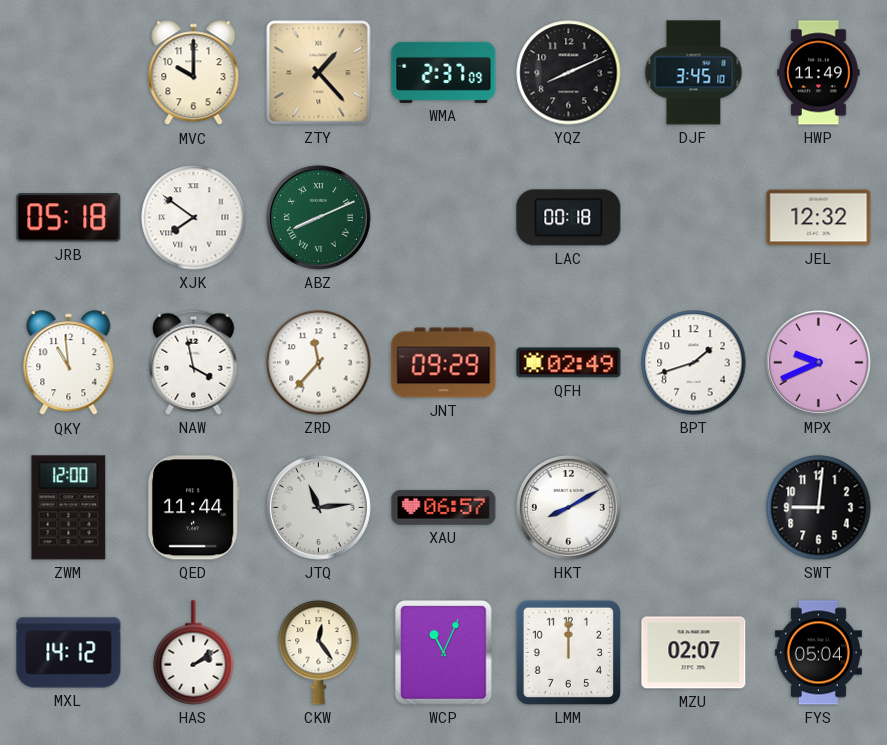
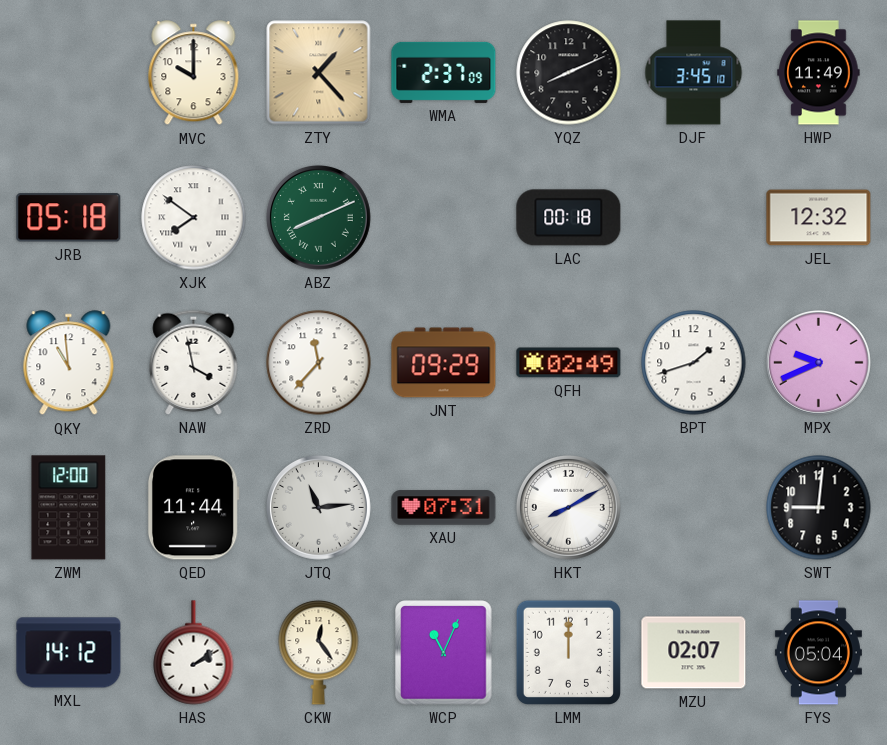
XAU: 06:57 -> 07:31
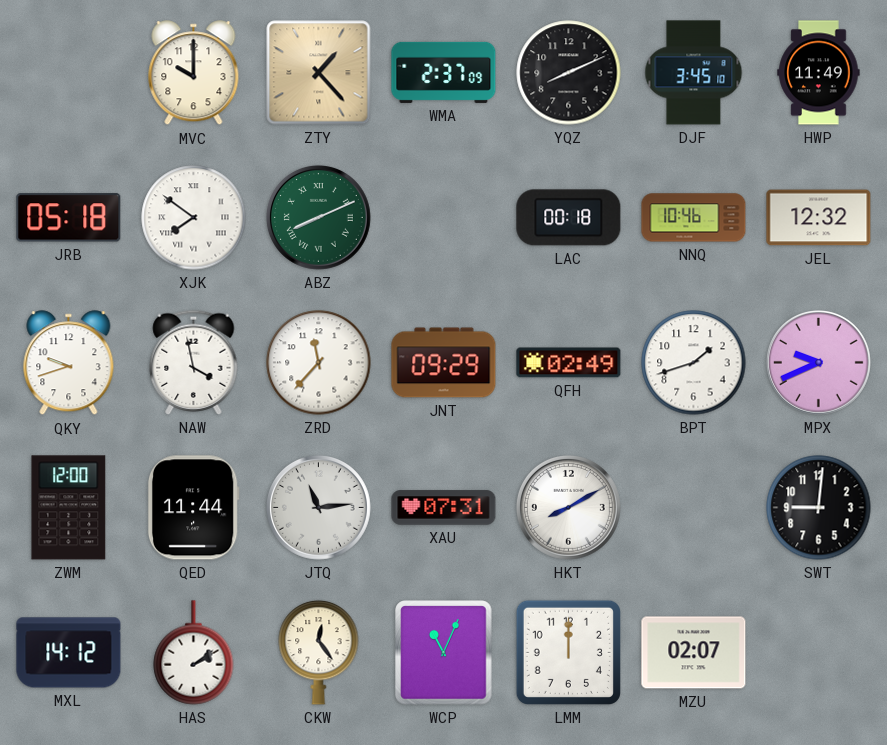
NNQ: none -> 10:46
QKY: 10:59 -> 9:42
FYS: 05:04 -> none
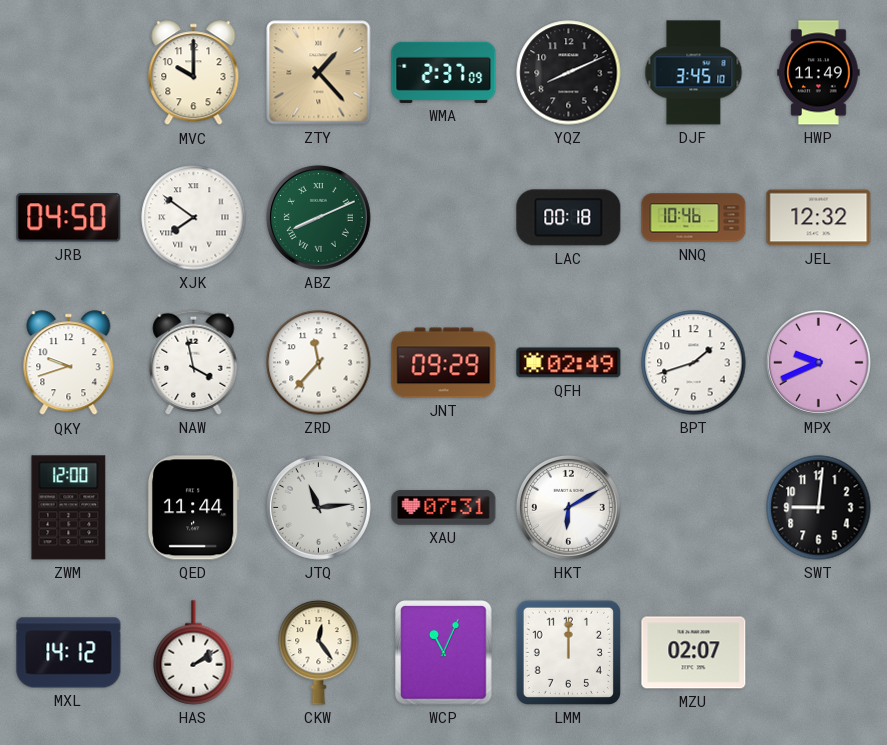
JRB: 05:18 -> 04:50
HKT: 8:10 -> 6:10
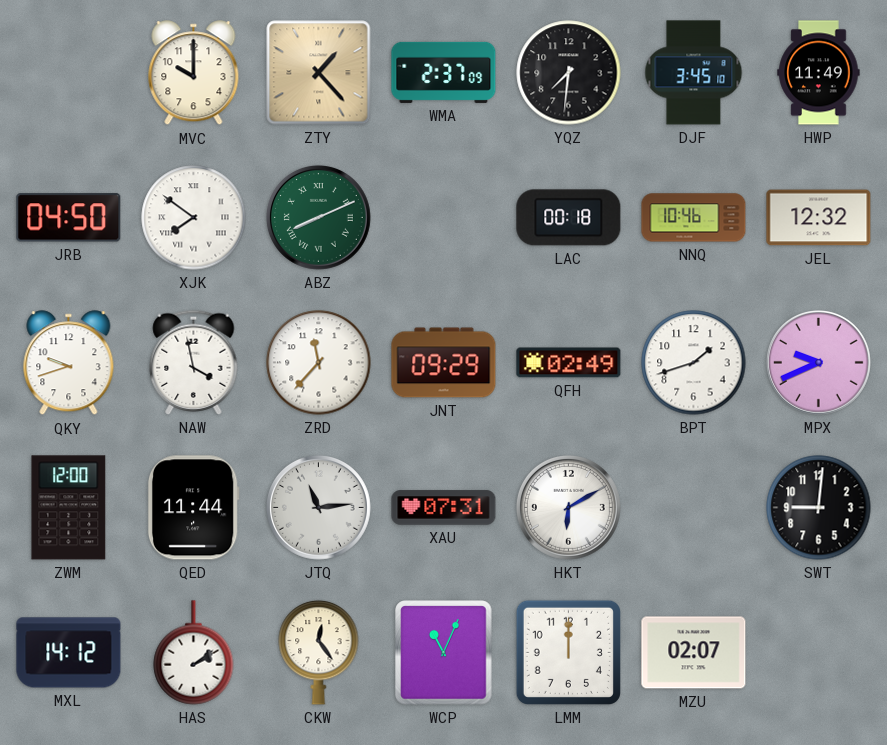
YQZ: 8:11 -> 7:31
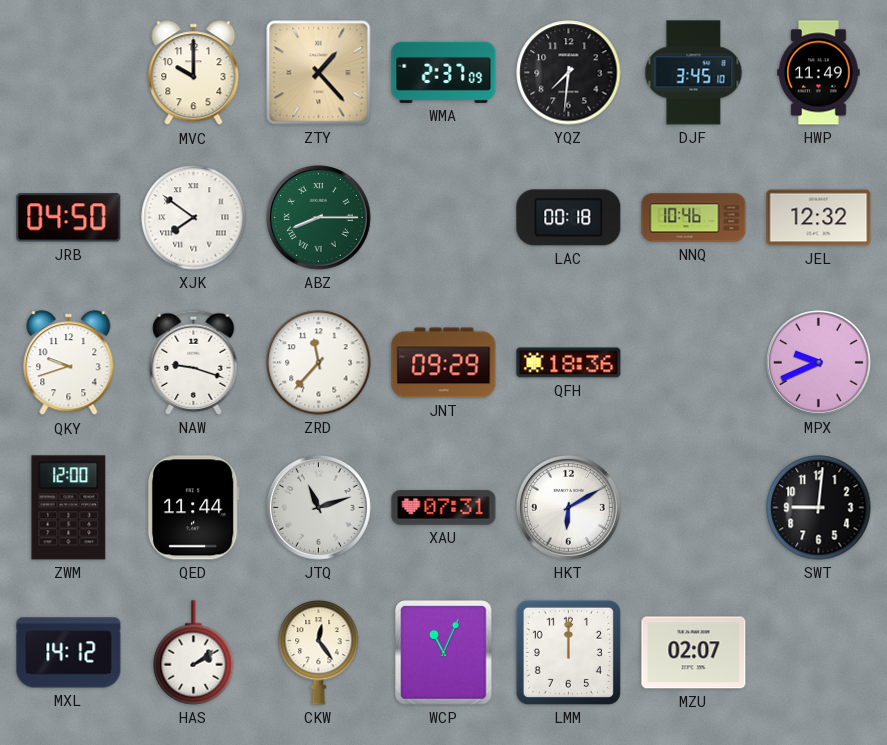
ABZ: 8:11 -> 8:15
NAW: 3:58 -> 9:18
QFH: 02:49 -> 18:36
BPT: 1:42 -> none
JTQ: 11:14 -> 11:12
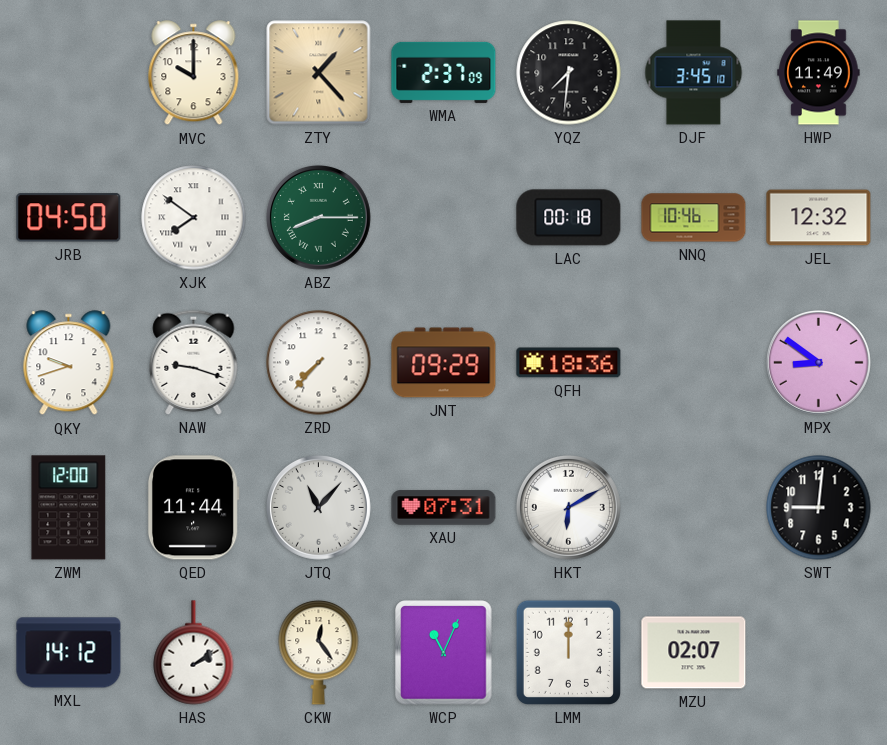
ZRD: 11:37 -> 7:37
MPX: 9:41 -> 8:51
JTQ: 11:12 -> 11:07
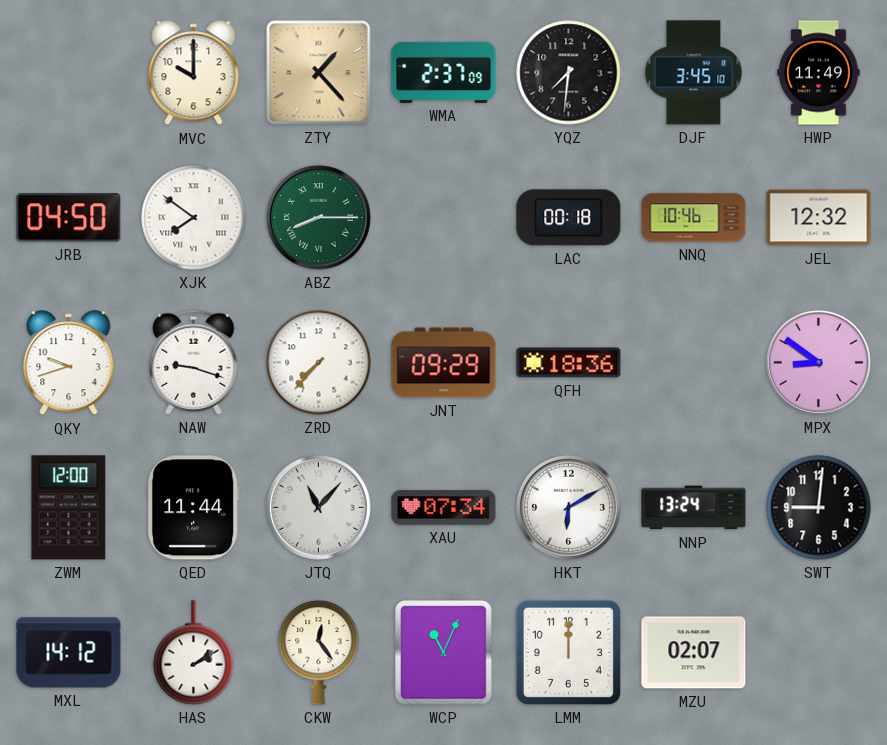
XAU: 07:31 -> 07:34
NNP: none -> 13:24
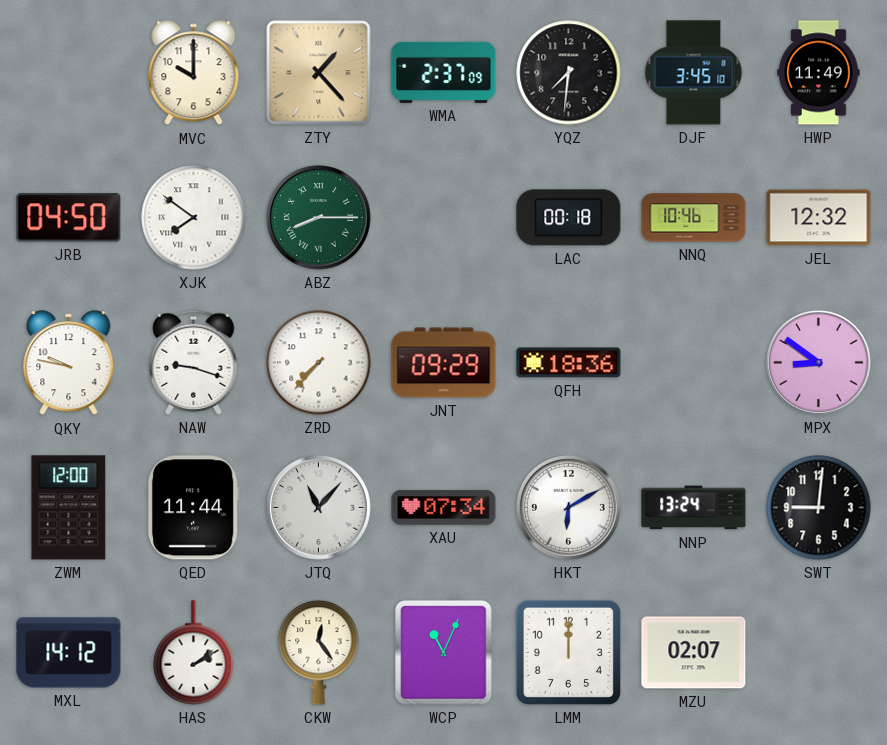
QKY: 9:42 -> 9:47
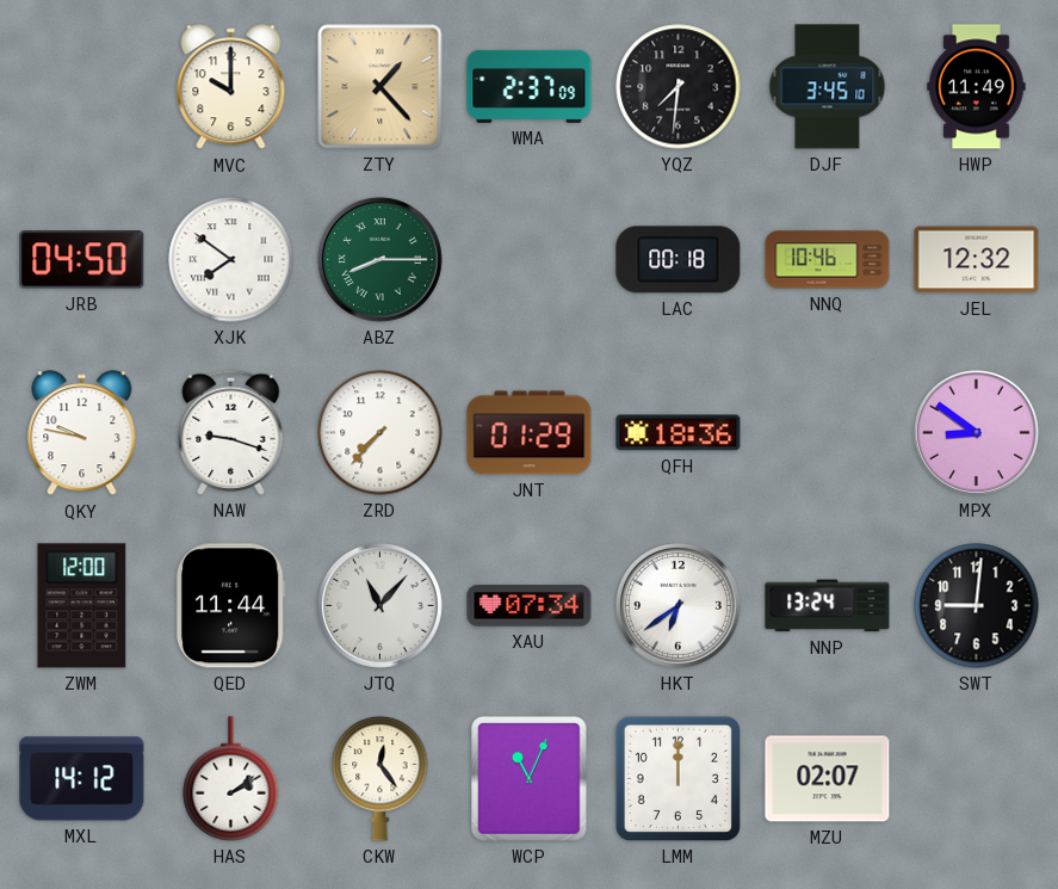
JNT: 09:29 -> 01:29
HKT: 6:10 -> 6:39
